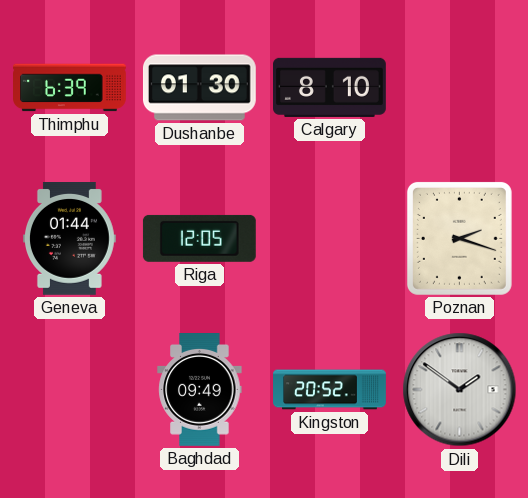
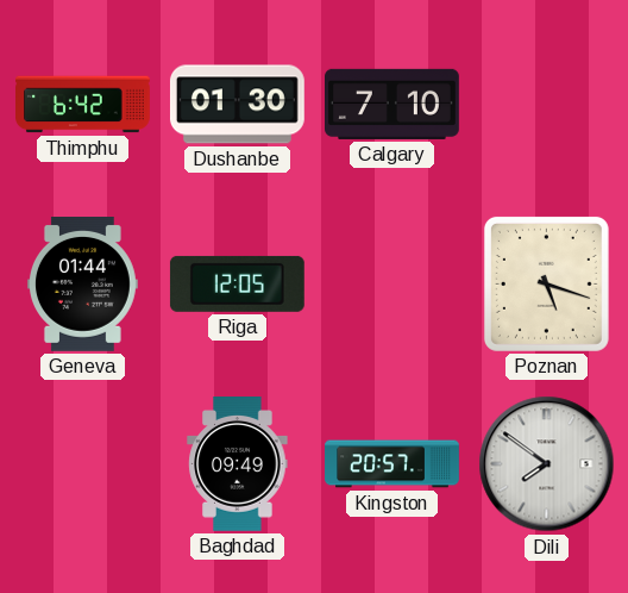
Thimphu: 6:39 -> 6:42
Calgary: 8:10 -> 7:10
Poznan: 2:18 -> 5:18
Kingston: 20:52 -> 20:57
Dili: 1:51 -> 7:51
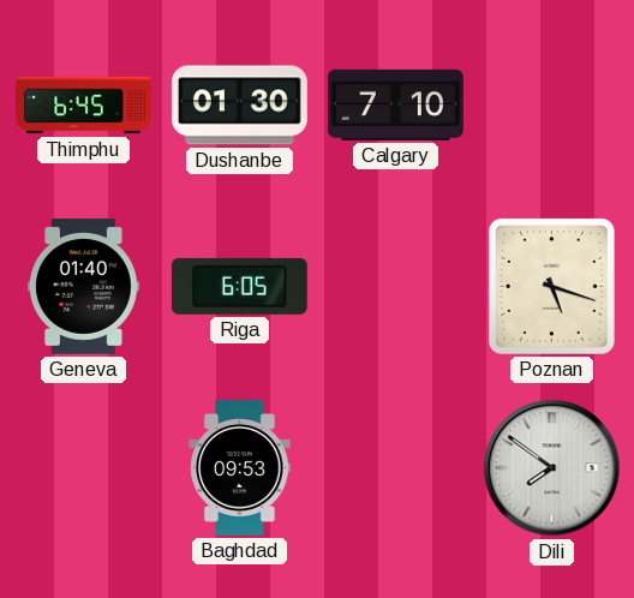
Thimphu: 6:42 -> 6:45
Geneva: 01:44 -> 01:40
Riga: 12:05 -> 6:05
Baghdad: 09:49 -> 09:53
Kingston: 20:57 -> none
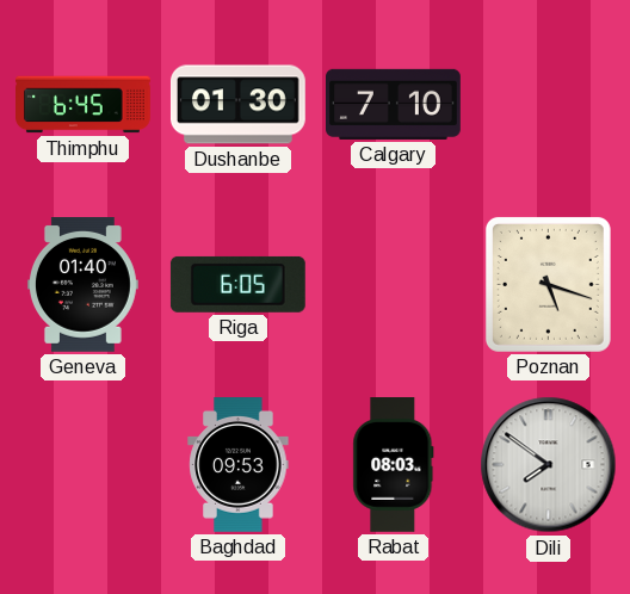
Rabat: none -> 08:03
